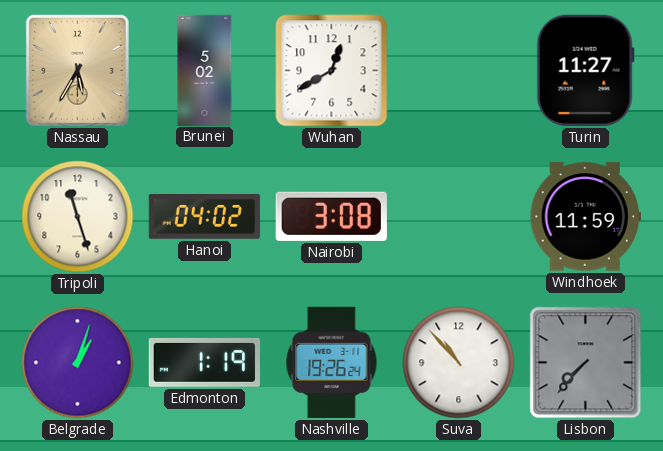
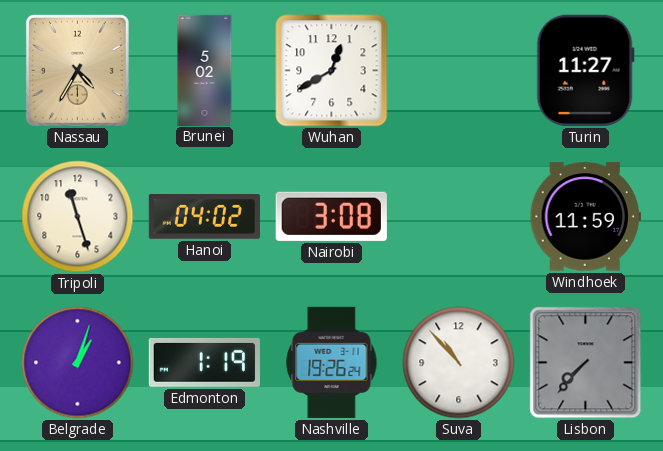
Nassau: 5:35 -> 4:35
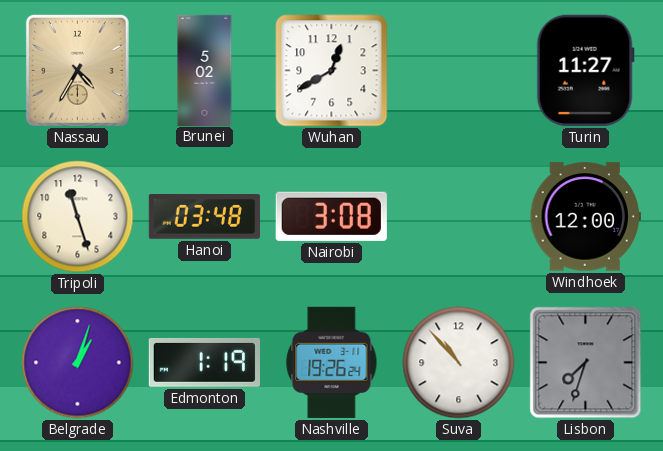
Hanoi: 04:02 -> 03:48
Windhoek: 11:59 -> 12:00
Lisbon: 7:37 -> 7:33
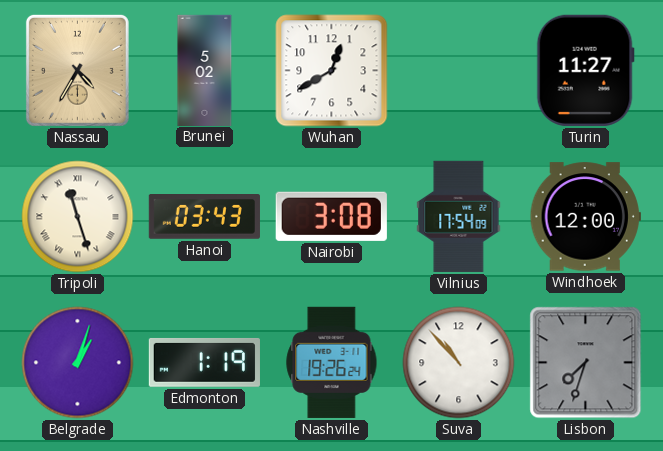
Tripoli numerals: Arabic -> Roman
Hanoi: 03:48 -> 03:43
Vilnius: none -> 17:54
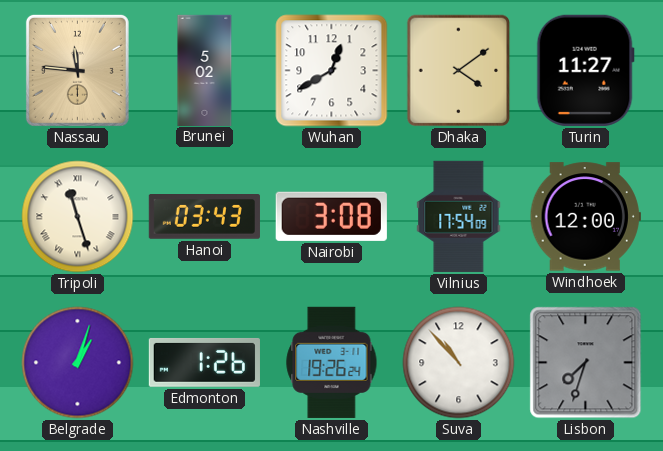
Nassau: 4:35 -> 11:46
Dhaka: none -> 4:09
Edmonton: 1:19 -> 1:26
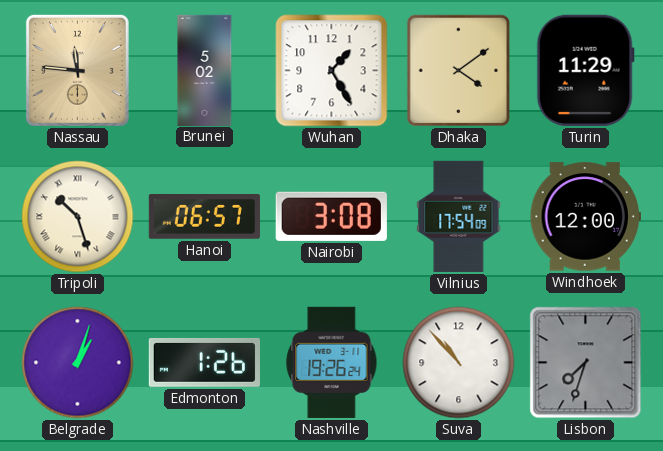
Wuhan: 12:40 -> 1:25
Turin: 11:27 -> 11:29
Tripoli: 11:27 -> 10:27
Hanoi: 03:43 -> 06:57
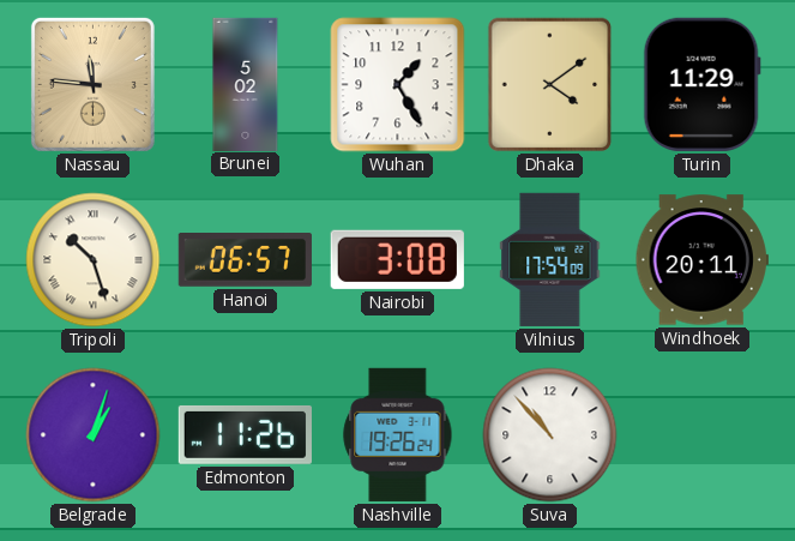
Windhoek: 12:00 -> 20:11
Edmonton: 1:26 -> 11:26
Lisbon: 7:33 -> none
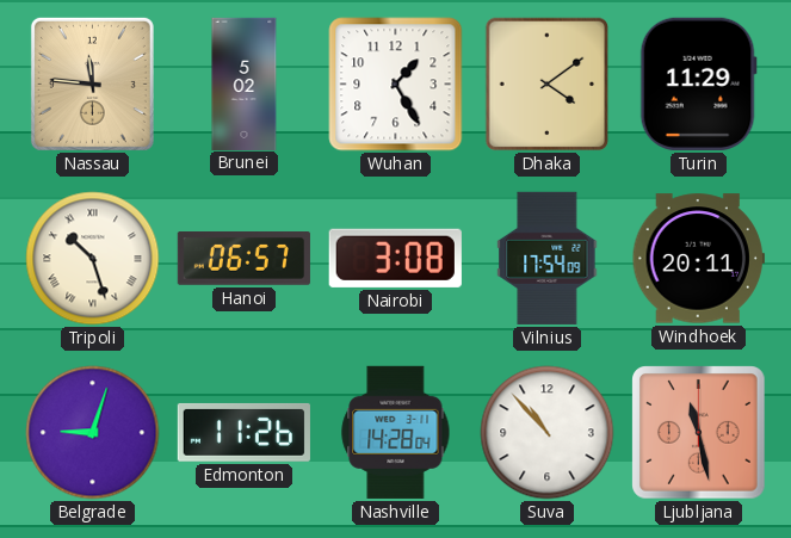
Belgrade: 1:03 -> 9:03
Nashville: 19:26 -> 14:28
Ljubljana: none -> 11:28
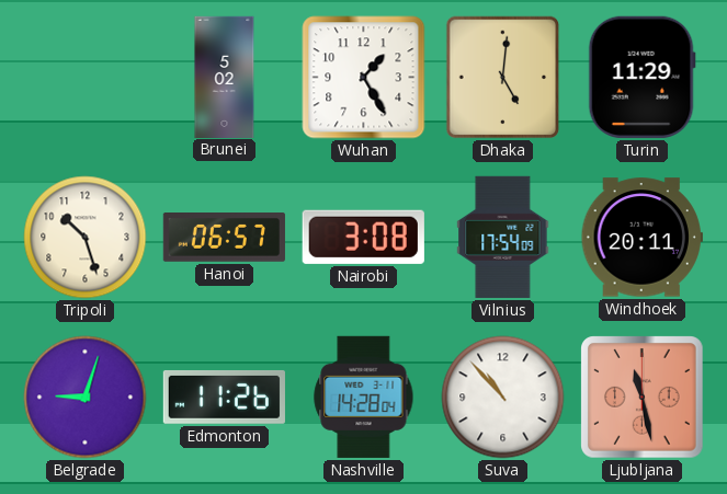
Nassau: 11:46 -> none
Dhaka: 4:09 -> 5:01
Tripoli numerals: Roman -> Arabic
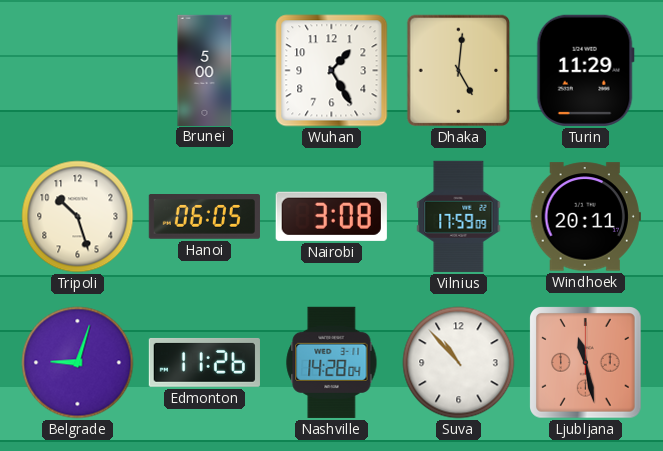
Brunei: 5:02 -> 5:00
Hanoi: 06:57 -> 06:05
Vilnius: 17:54 -> 17:59
